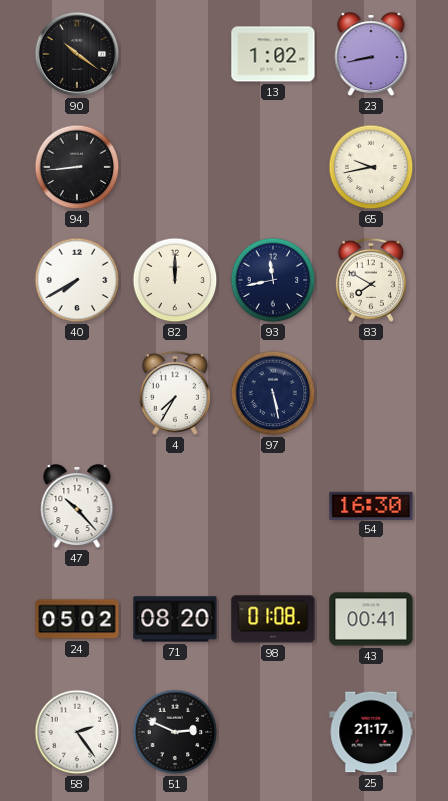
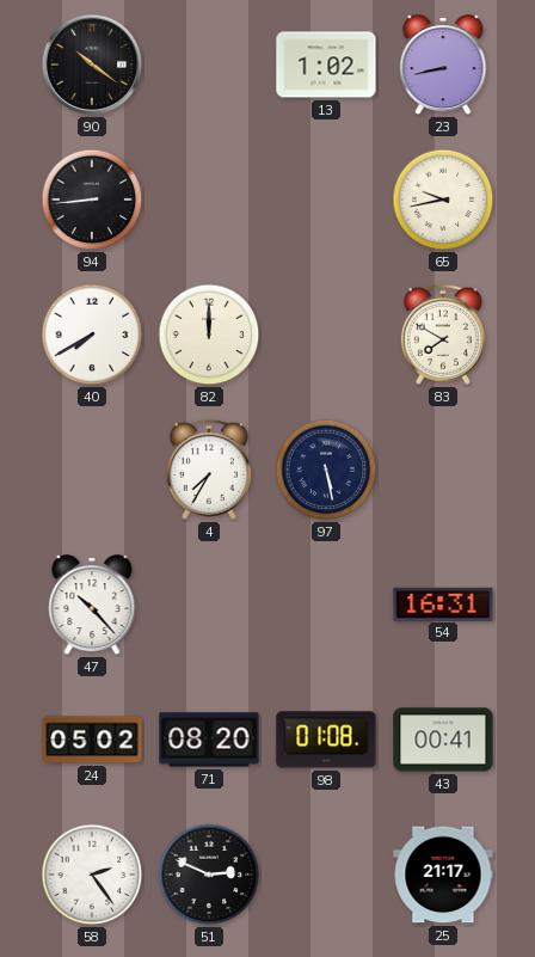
93: 11:43 -> none
54: 16:30 -> 16:31
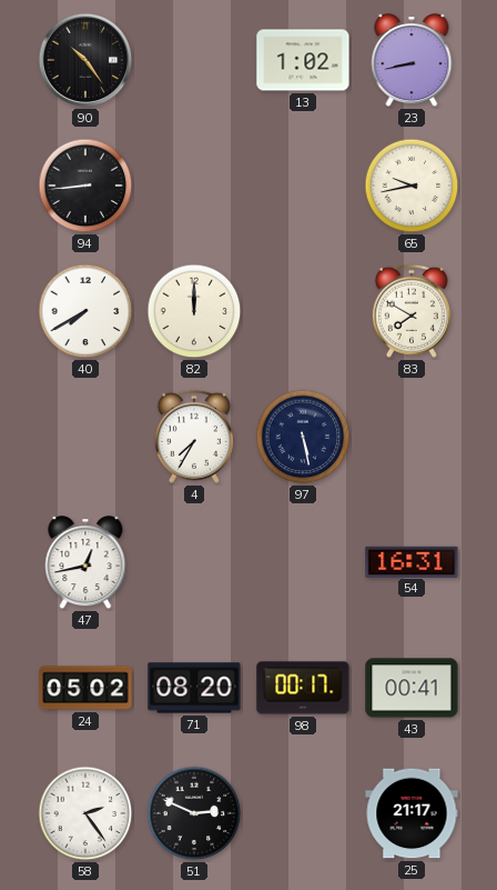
90: 10:21 -> 10:24
47: 10:23 -> 12:43
98: 01:08 -> 00:17
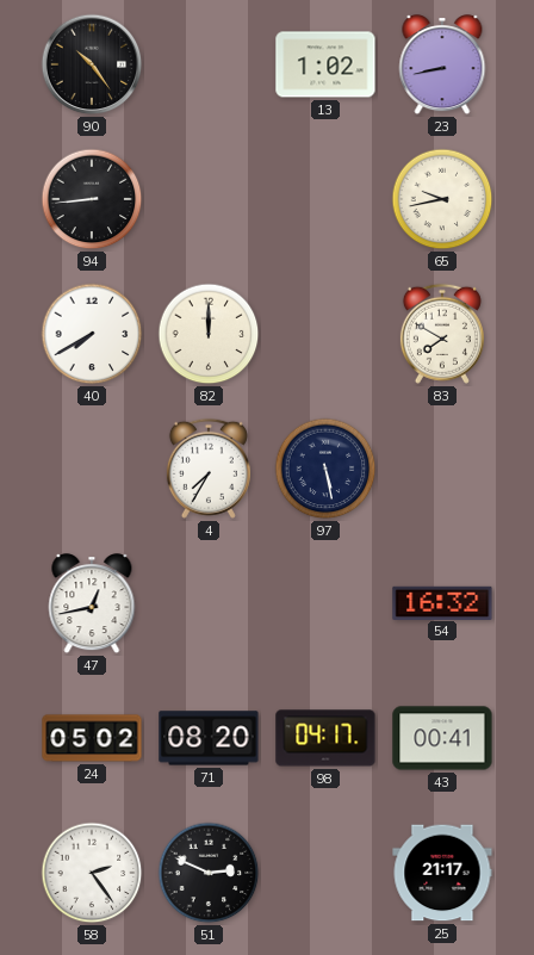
54: 16:31 -> 16:32
98: 00:17 -> 04:17
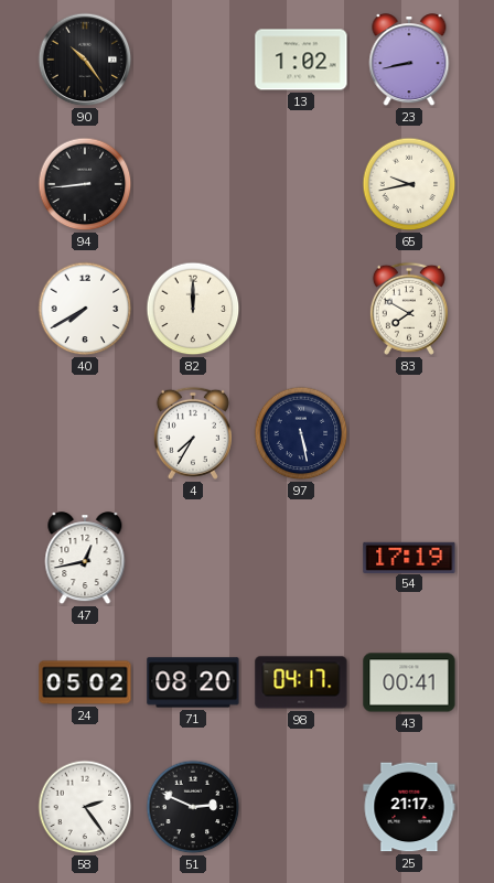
54: 16:32 -> 17:19
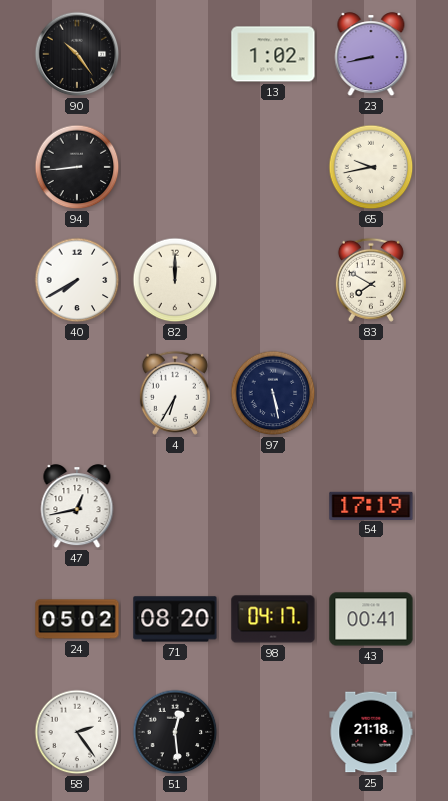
4: 7:35 -> 6:35
51: 2:49 -> 12:29
25: 21:17 -> 21:18
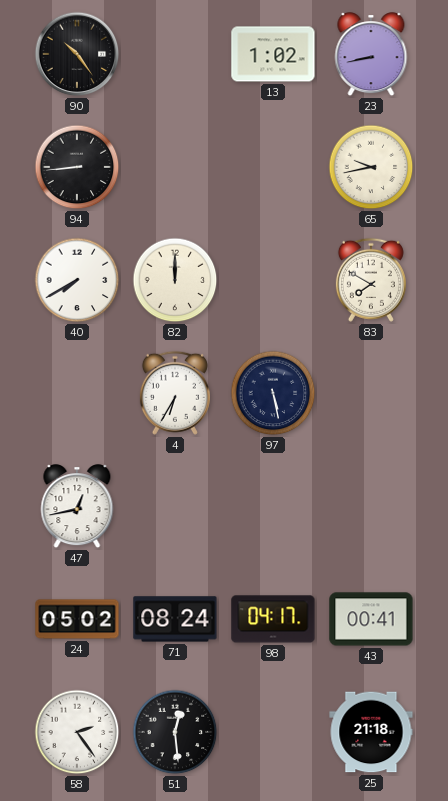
54: 17:19 -> none
71: 08:20 -> 08:24
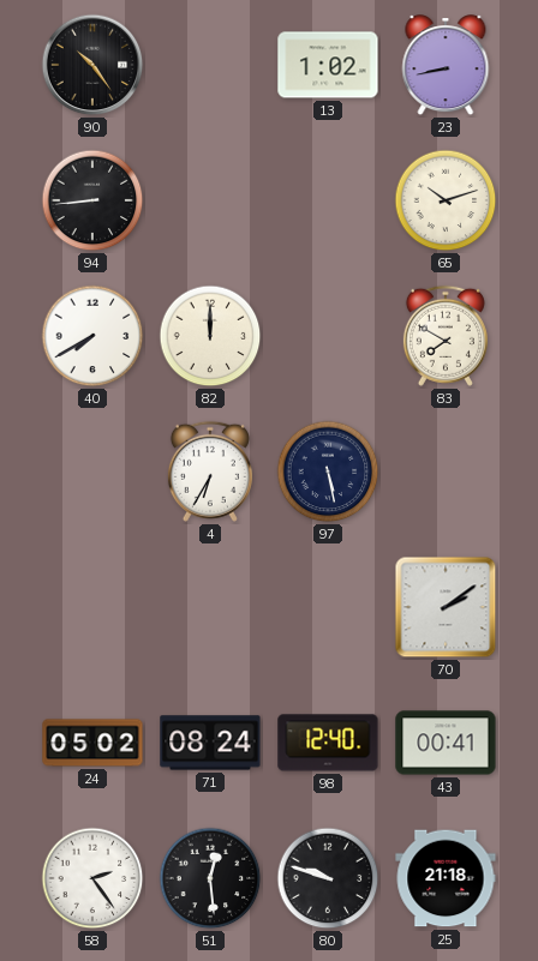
65: 9:43 -> 10:12
47: 12:43 -> none
70: none -> 2:09
98: 04:17 -> 12:40
80: none -> 9:48
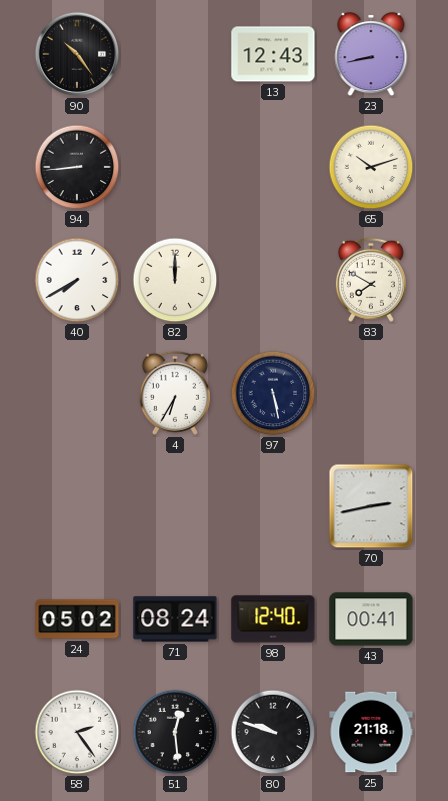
13: 1:02 -> 12:43
70: 2:09 -> 2:43
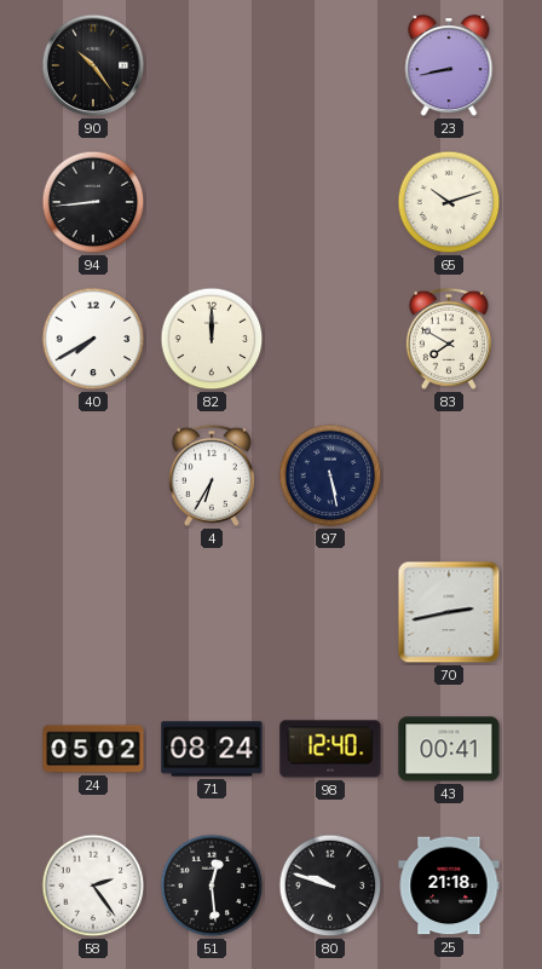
13: 12:43 -> none
